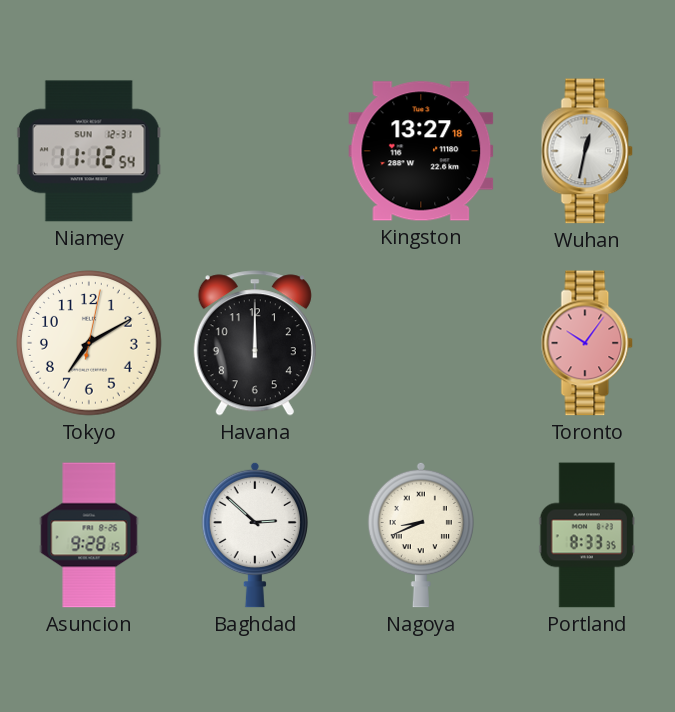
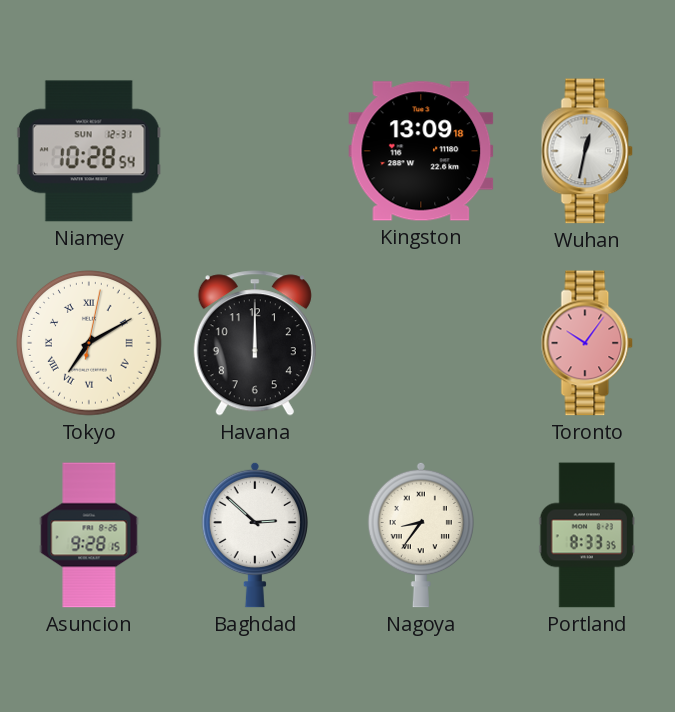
Niamey: 11:12 -> 10:28
Kingston: 13:27 -> 13:09
Tokyo numerals: Arabic -> Roman
Nagoya: 8:41 -> 8:36
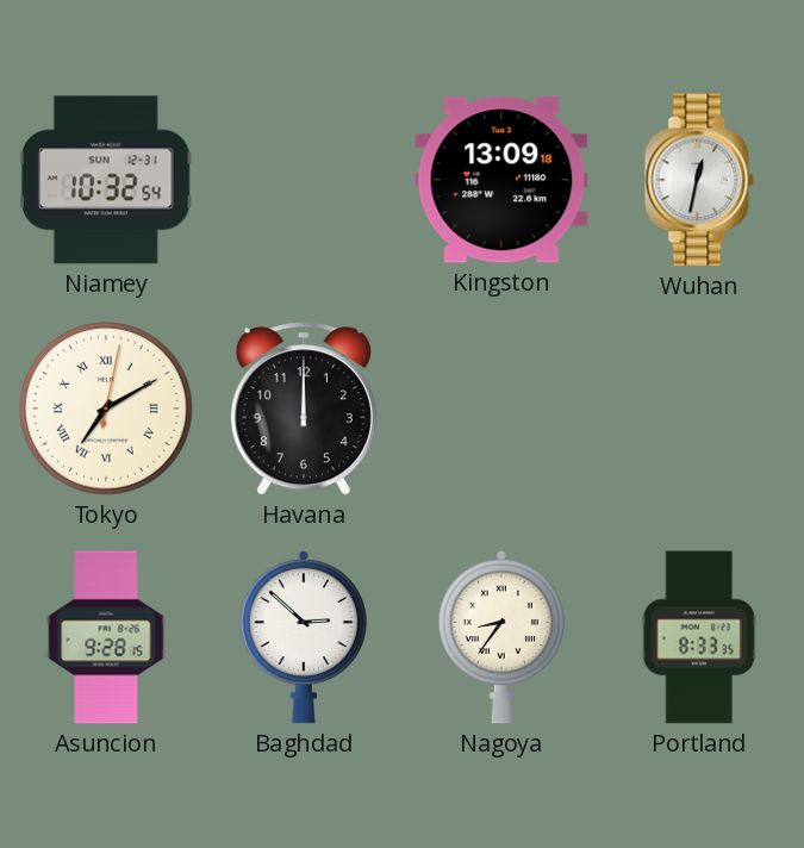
Niamey: 10:28 -> 10:32
Toronto: 10:06 -> none
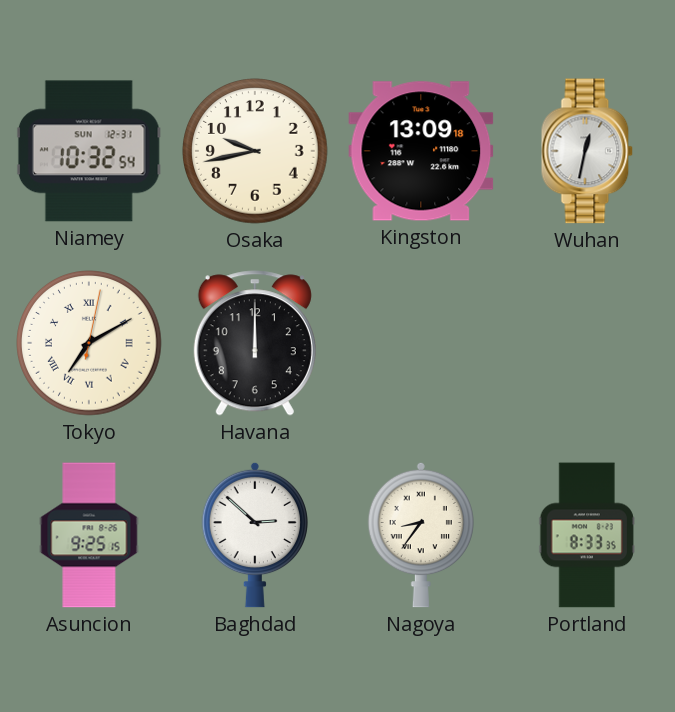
Osaka: none -> 9:43
Asuncion: 9:28 -> 9:25
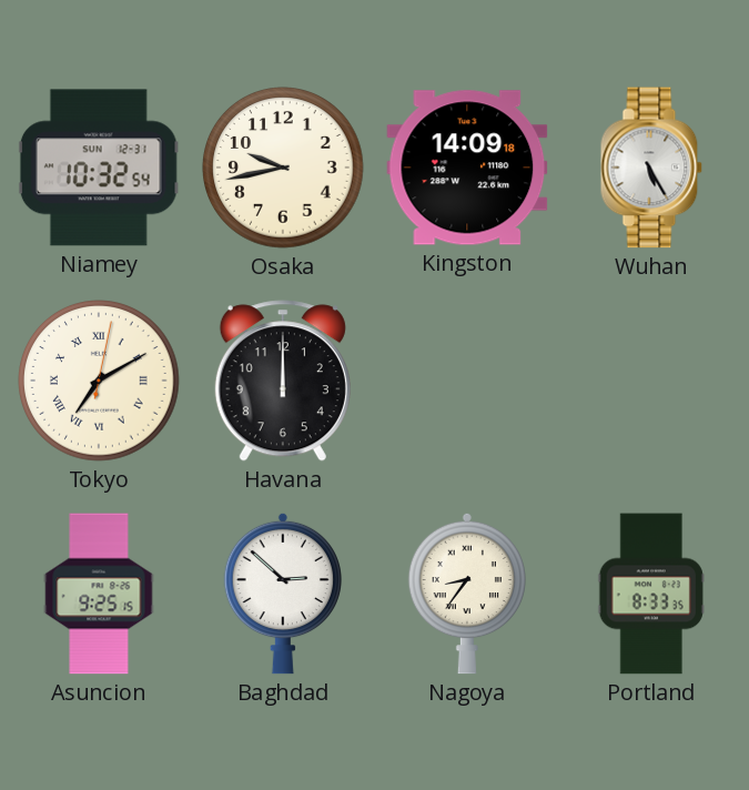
Kingston: 13:09 -> 14:09
Wuhan: 12:32 -> 5:25
